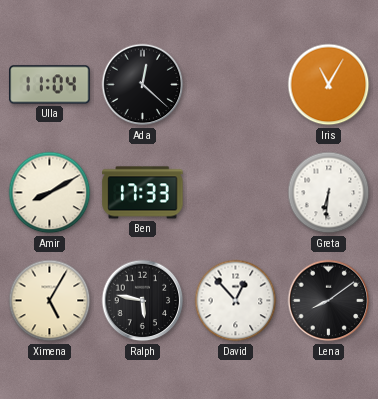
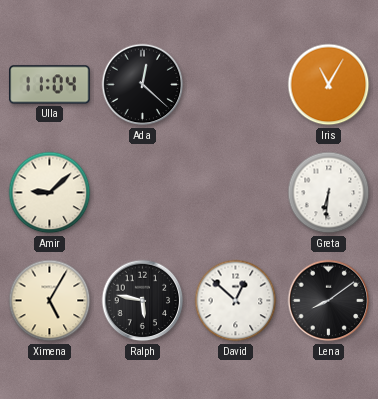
Amir: 8:10 -> 9:08
Ben: 17:33 -> none
David: 12:53 -> 12:52
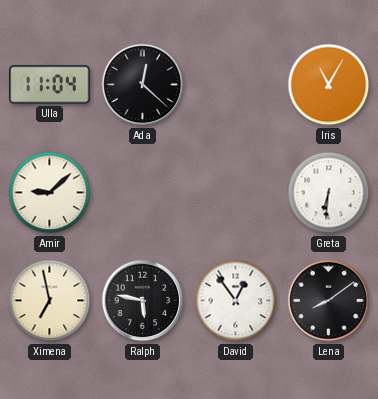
Ximena: 5:05 -> 6:58
David: 12:52 -> 12:54
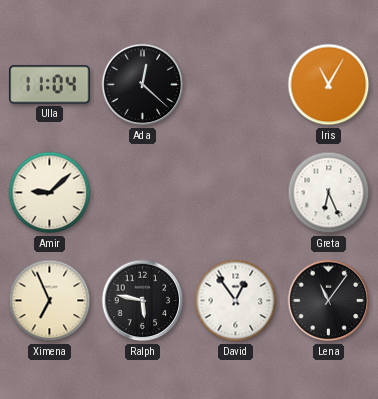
Greta: 6:31 -> 6:26
Ximena: 6:58 -> 6:56
Lena: 8:09 -> 11:06
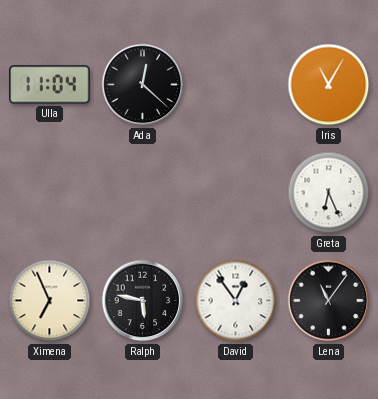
Amir: 9:08 -> none
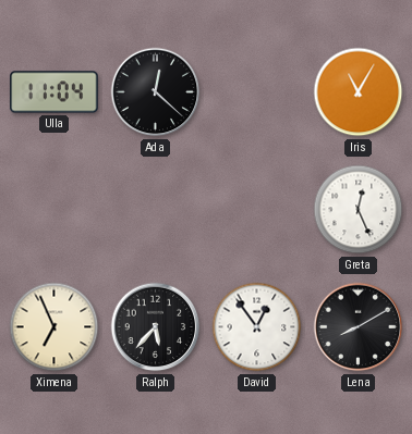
Greta: 6:26 -> 12:26
Ralph: 5:47 -> 5:37
Lena: 11:06 -> 8:10
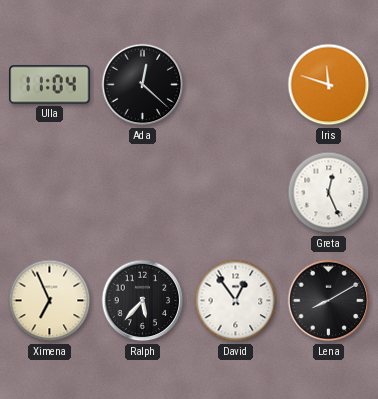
Iris: 11:05 -> 11:48
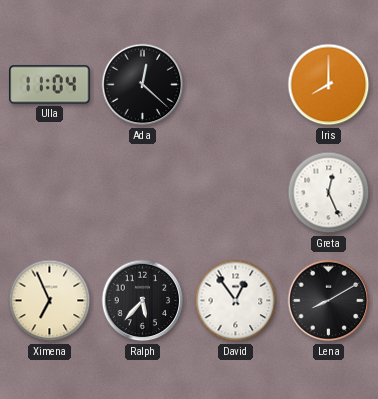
Iris: 11:48 -> 8:00
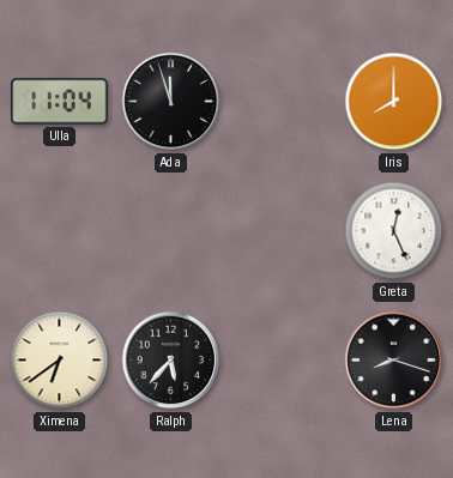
Ada: 12:22 -> 11:57
Ximena: 6:56 -> 6:39
David: 12:54 -> none
Lena: 8:10 -> 8:18
